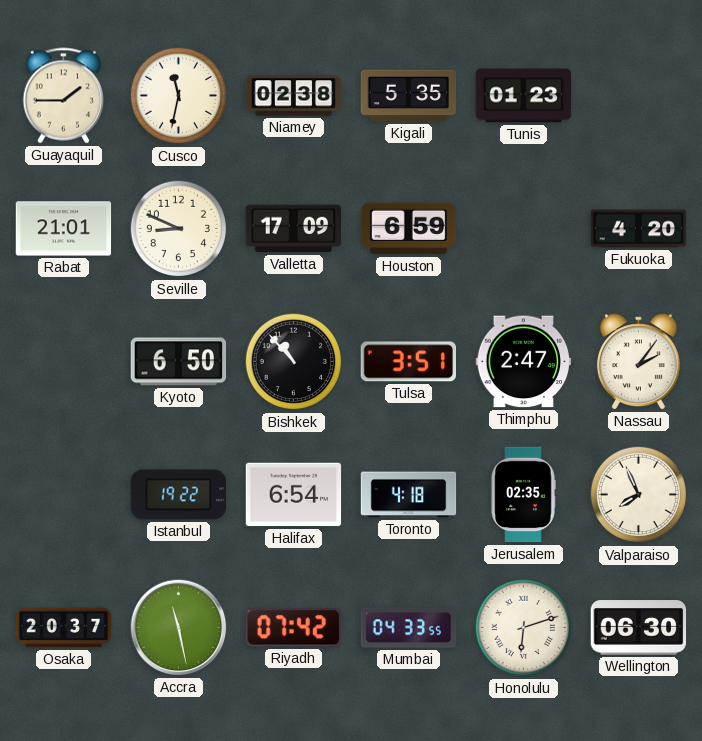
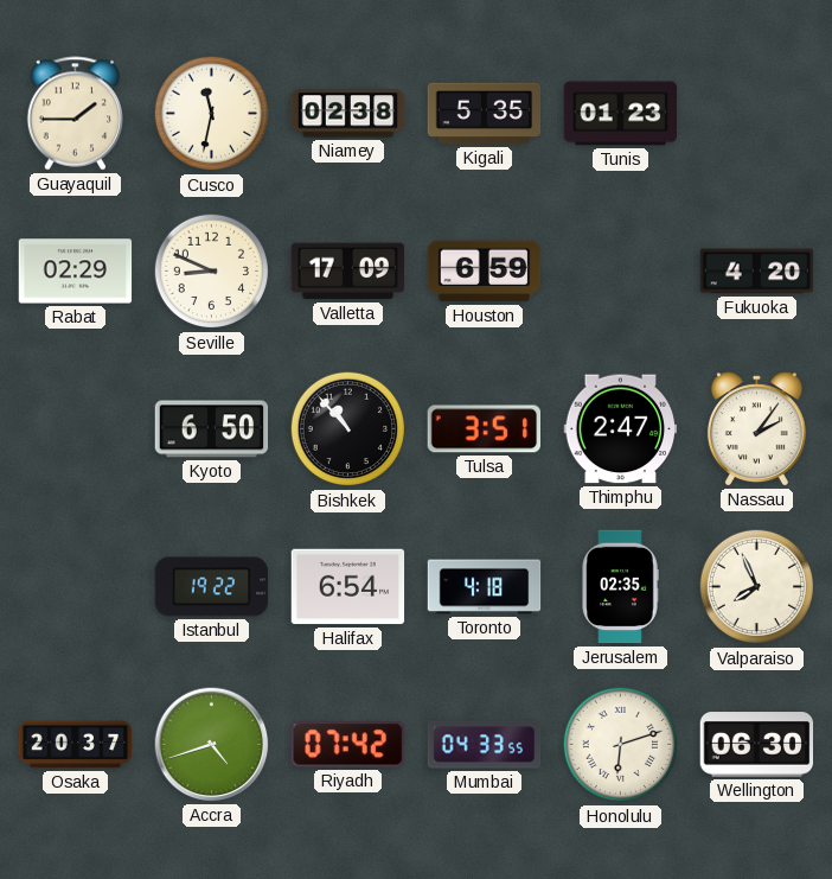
Rabat: 21:01 -> 02:29
Accra: 11:28 -> 4:42
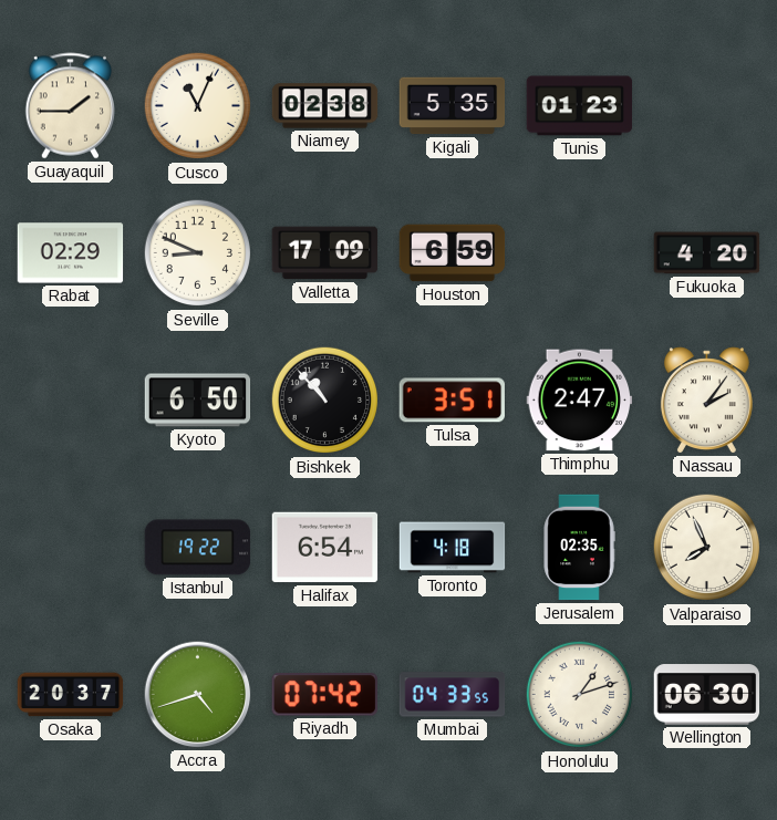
Cusco: 11:32 -> 11:04
Honolulu: 6:12 -> 1:12
